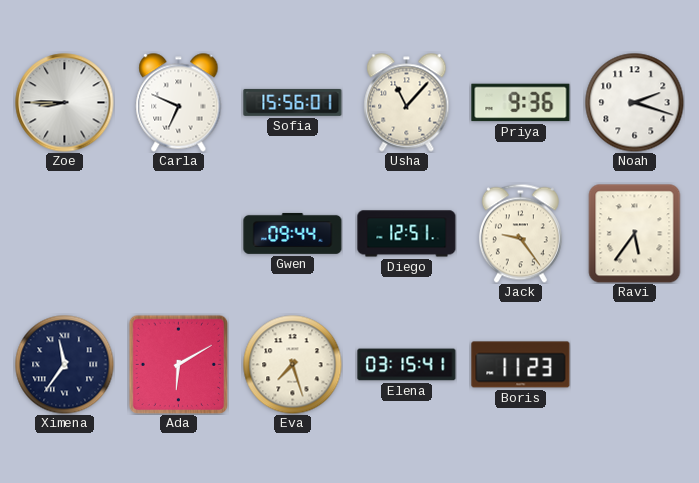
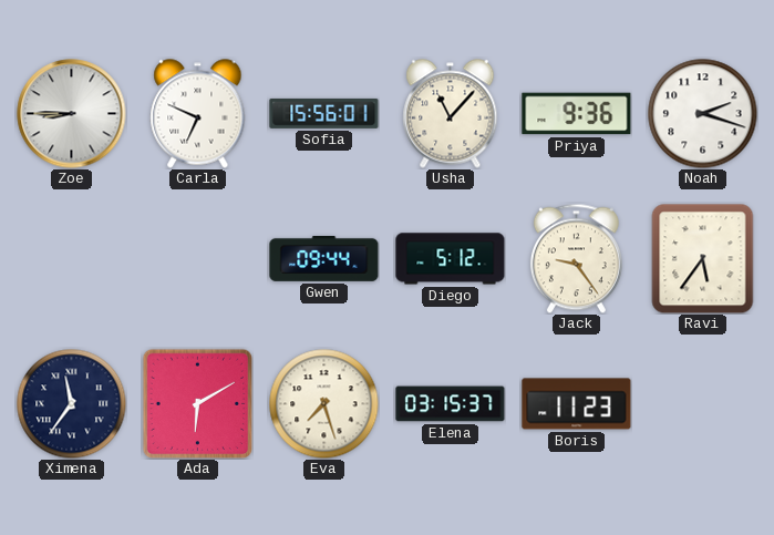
Diego: 12:51 -> 5:12
Elena: 03:15:41 -> 03:15:37
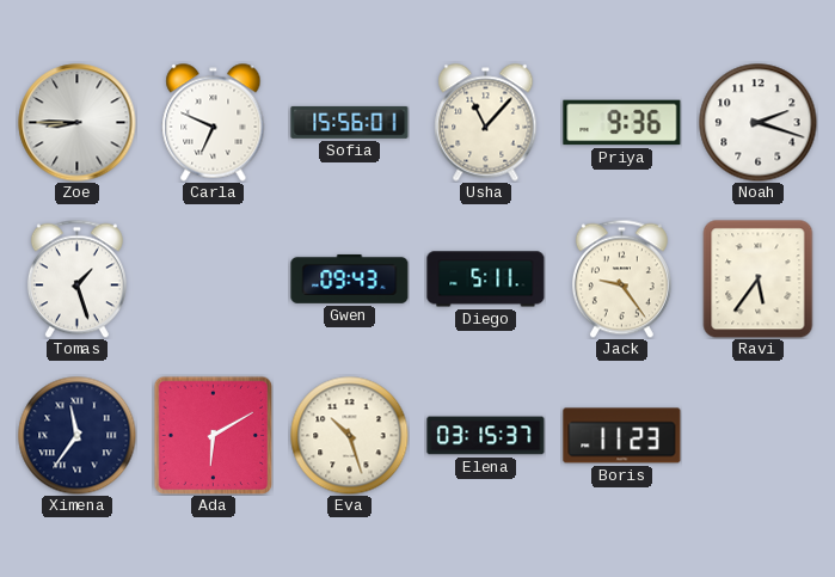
Tomas: none -> 1:27
Gwen: 09:44 -> 09:43
Diego: 5:12 -> 5:11
Eva: 7:27 -> 10:27
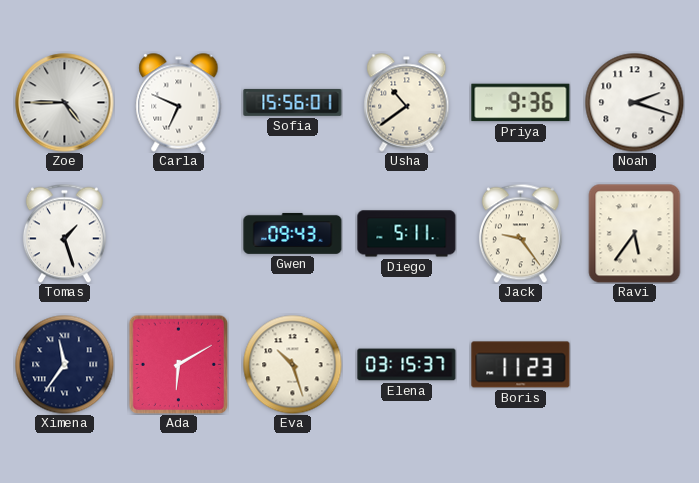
Zoe: 8:45 -> 4:45
Usha: 11:07 -> 10:39
